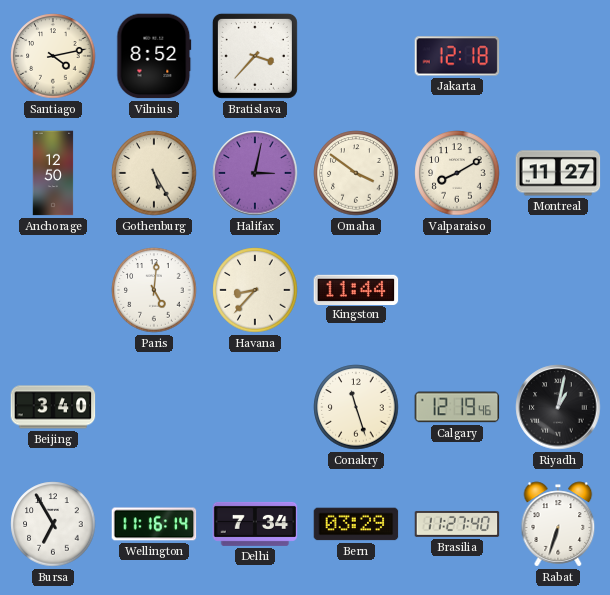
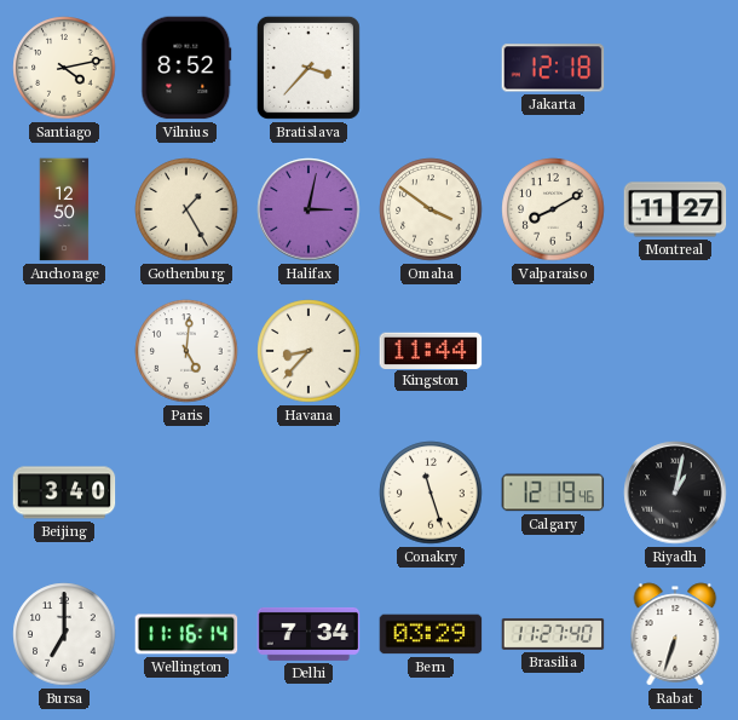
Gothenburg: 5:25 -> 1:25
Bursa: 6:55 -> 7:00
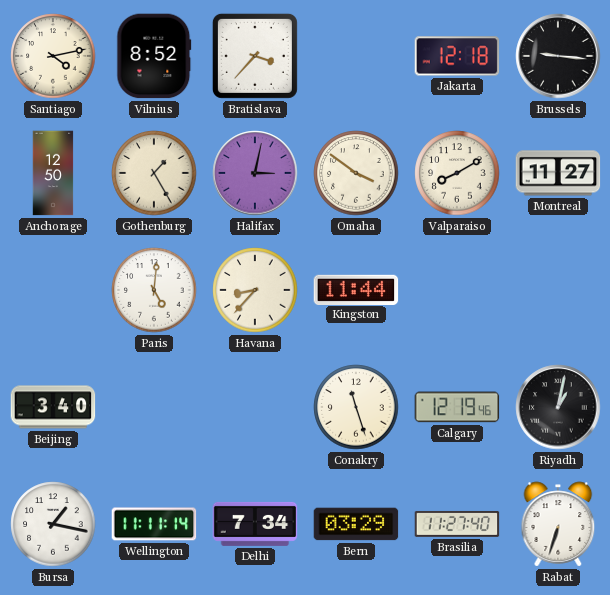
Brussels: none -> 9:16
Bursa: 7:00 -> 1:17
Wellington: 11:16 -> 11:11
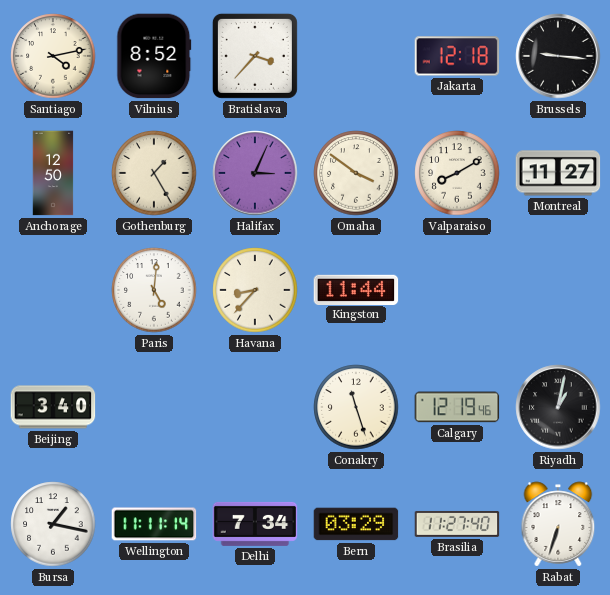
Halifax: 3:02 -> 3:04
